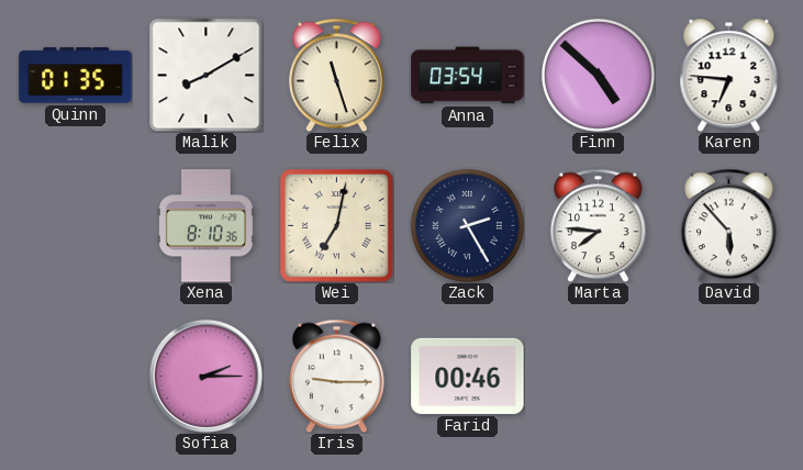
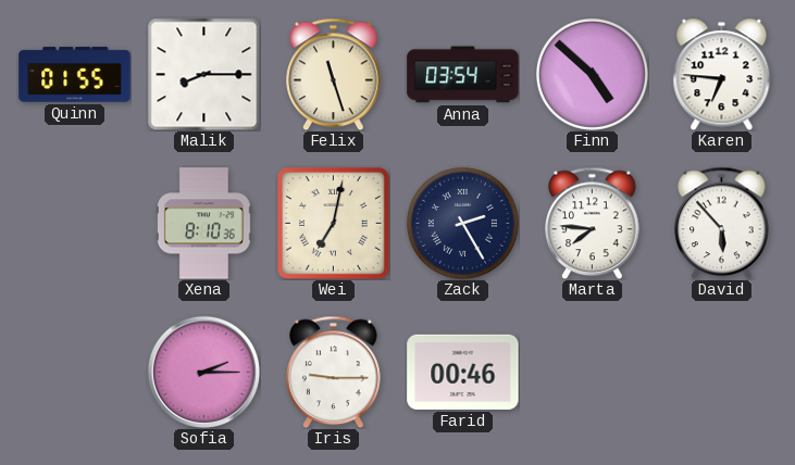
Quinn: 01:35 -> 01:55
Malik: 8:10 -> 8:15
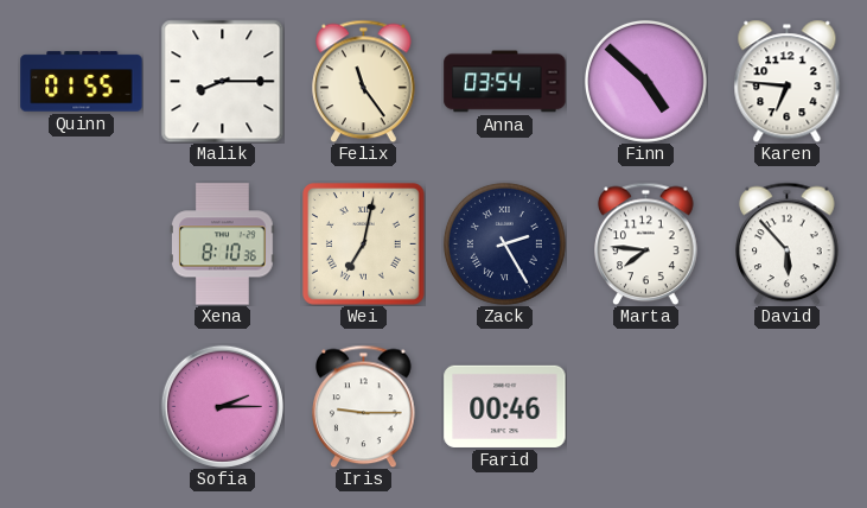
Felix: 11:27 -> 11:24
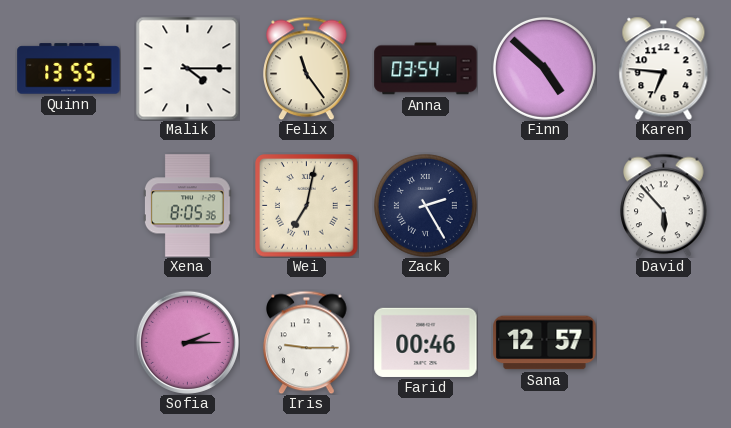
Quinn: 01:55 -> 13:55
Malik: 8:15 -> 4:15
Xena: 8:10 -> 8:05
Marta: 7:46 -> none
Sana: none -> 12:57
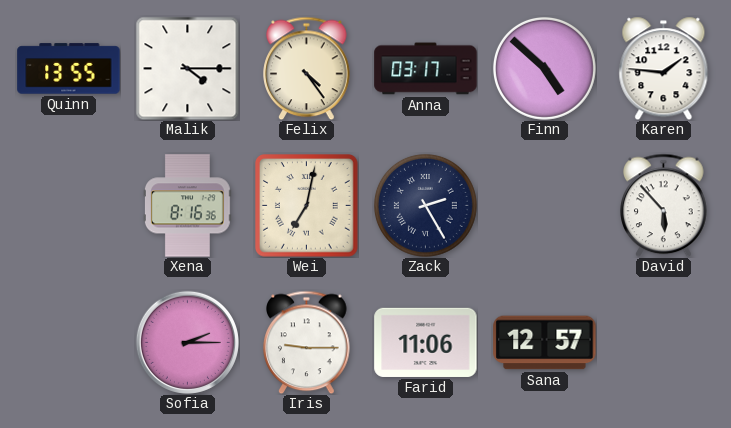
Felix: 11:24 -> 4:24
Anna: 03:54 -> 03:17
Karen: 6:46 -> 1:46
Xena: 8:05 -> 8:16
Farid: 00:46 -> 11:06
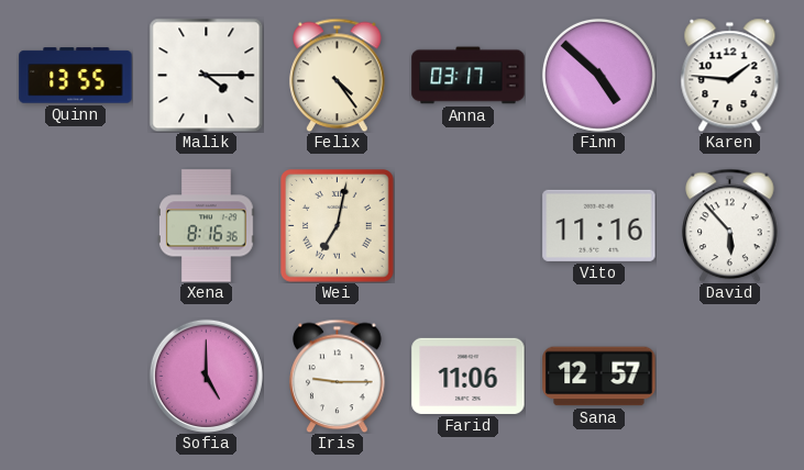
Zack: 2:25 -> none
Vito: none -> 11:16
Sofia: 2:15 -> 5:00
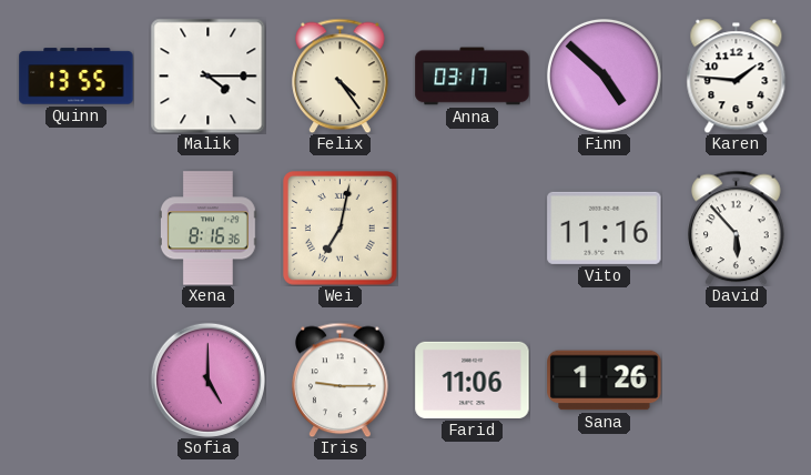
Sana: 12:57 -> 1:26
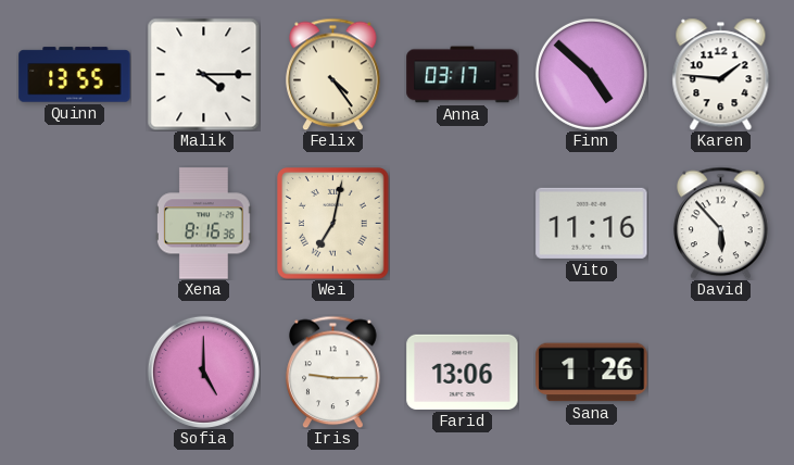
Farid: 11:06 -> 13:06
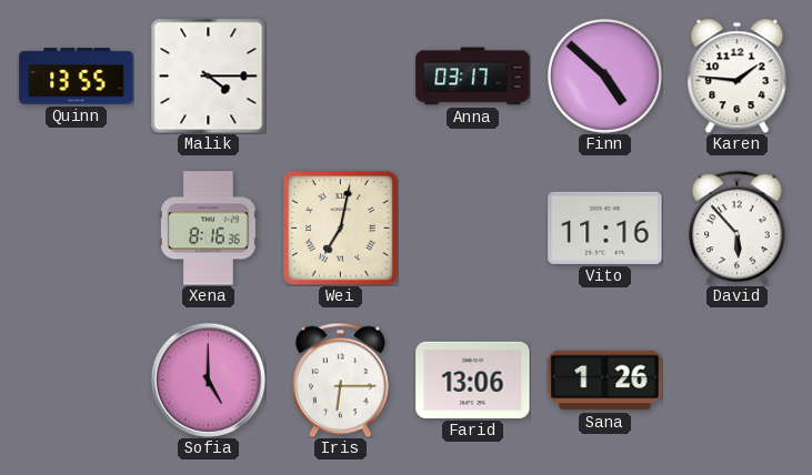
Felix: 4:24 -> none
Iris: 9:15 -> 6:15
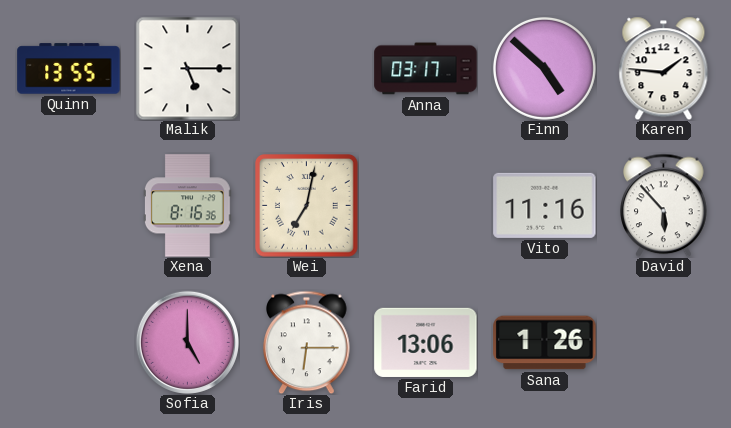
Malik: 4:15 -> 5:15
